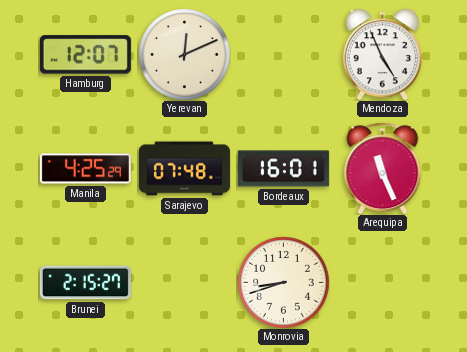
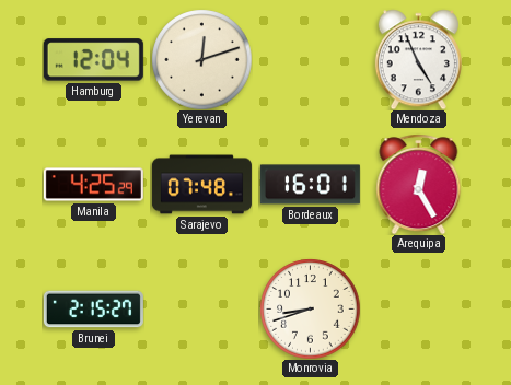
Hamburg: 12:07 -> 12:04
Yerevan: 12:11 -> 12:12
Arequipa: 11:26 -> 12:25
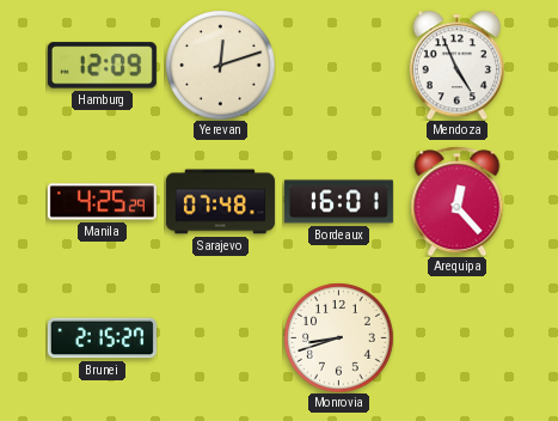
Hamburg: 12:04 -> 12:09
Arequipa: 12:25 -> 12:23
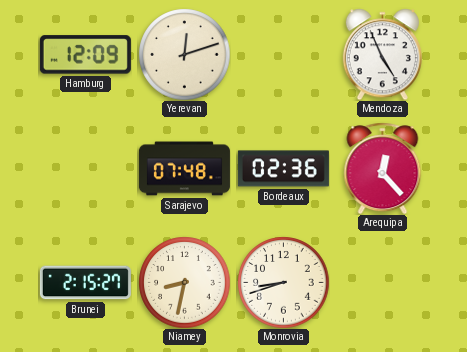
Manila: 4:25 -> none
Bordeaux: 16:01 -> 02:36
Niamey: none -> 8:32
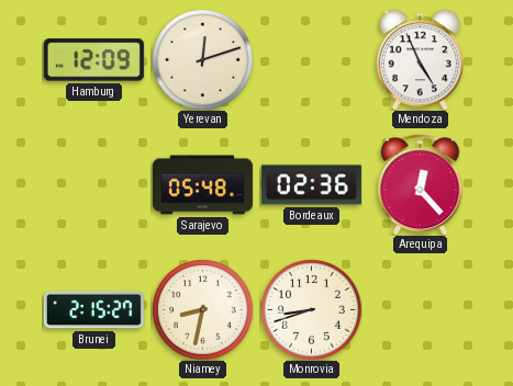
Sarajevo: 07:48 -> 05:48
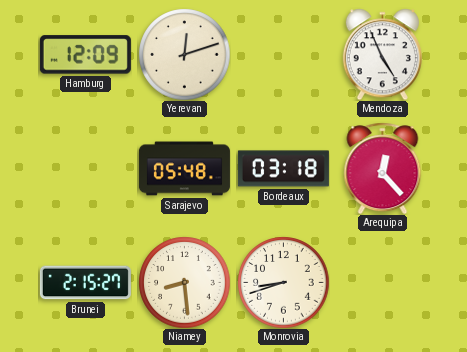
Bordeaux: 02:36 -> 03:18
Niamey: 8:32 -> 8:29
